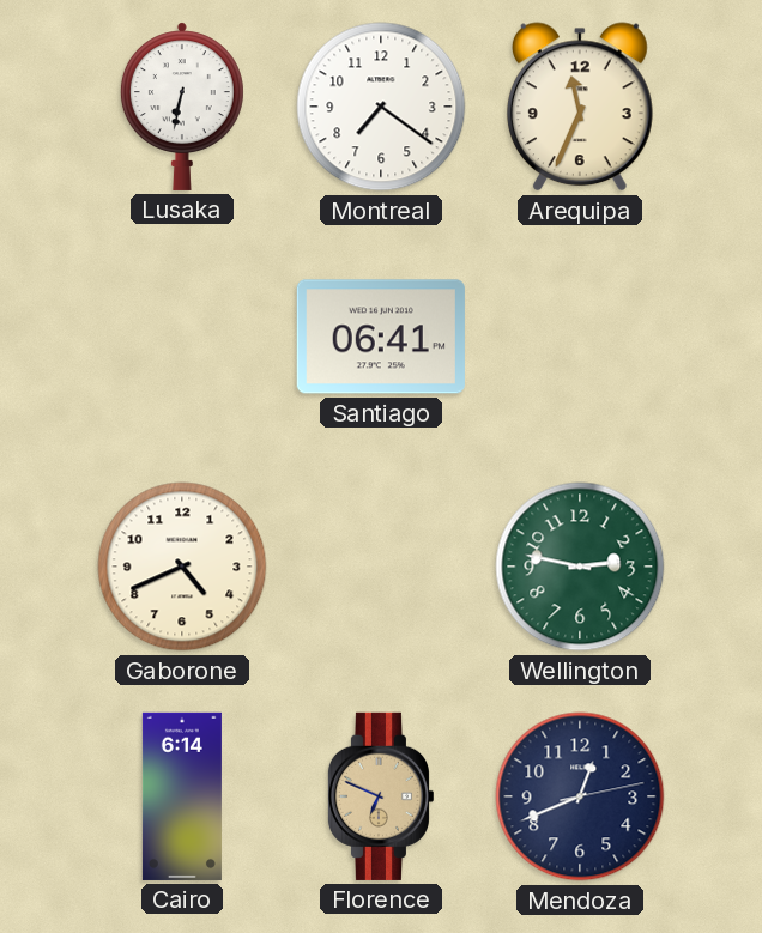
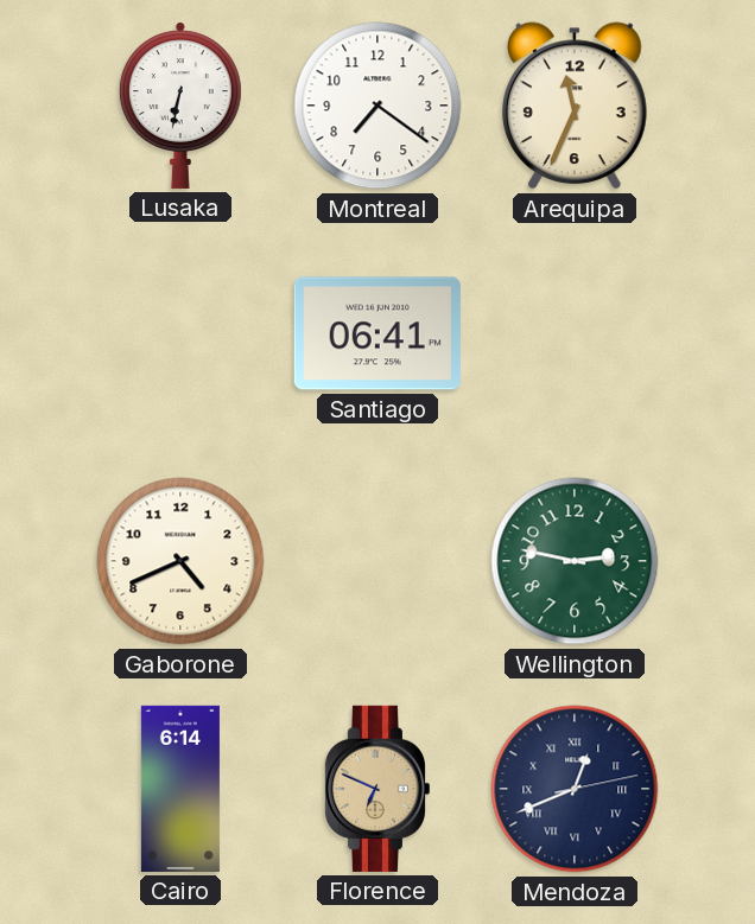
Mendoza numerals: Arabic -> Roman
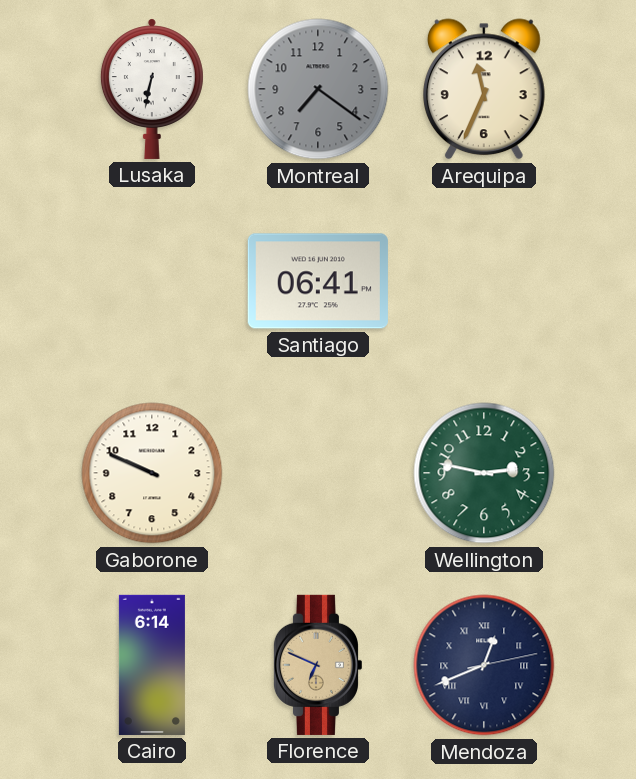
Montreal dial: white -> grey
Gaborone: 4:41 -> 9:49
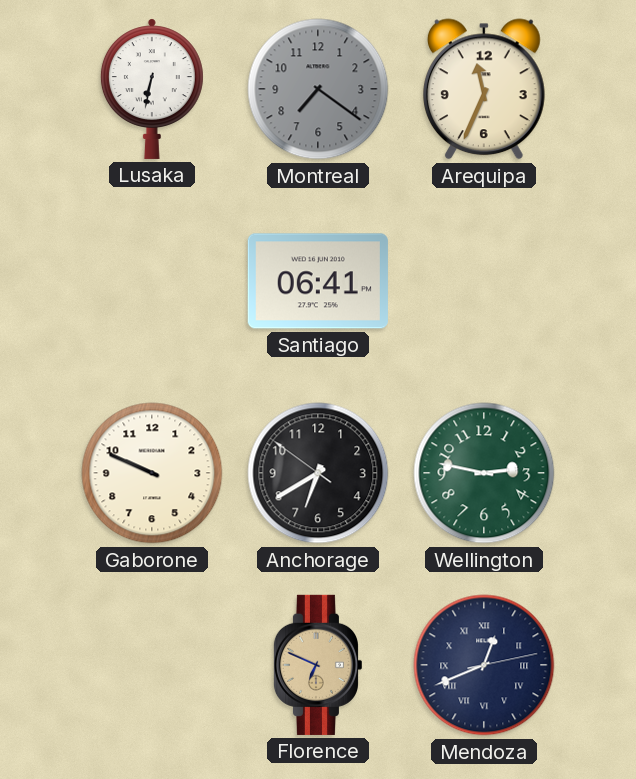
Anchorage: none -> 6:39
Cairo: 6:14 -> none
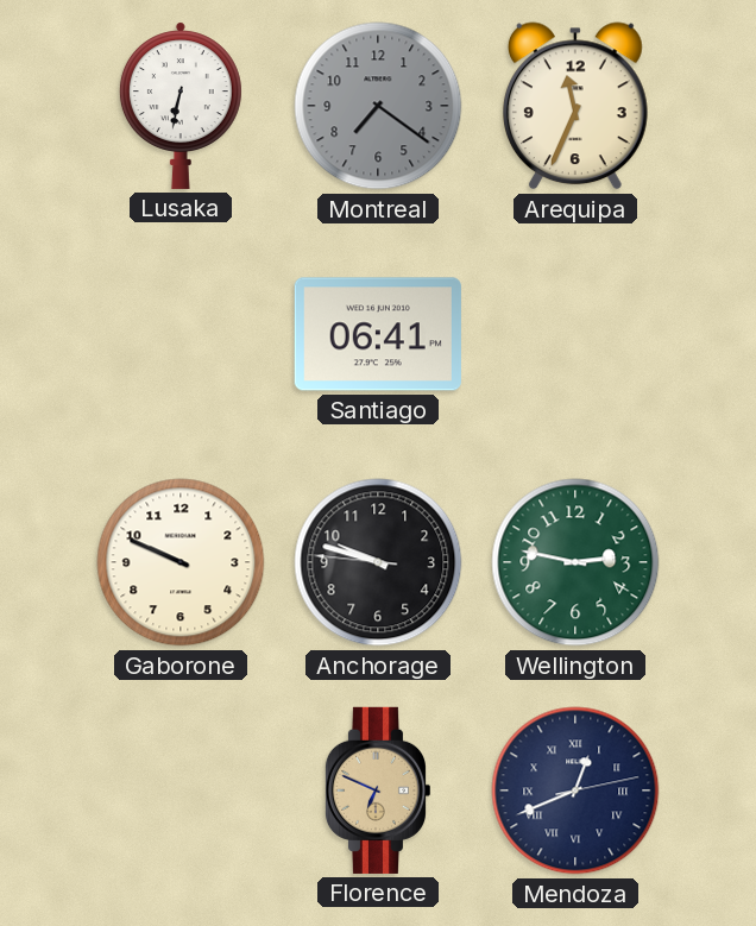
Anchorage: 6:39 -> 9:47
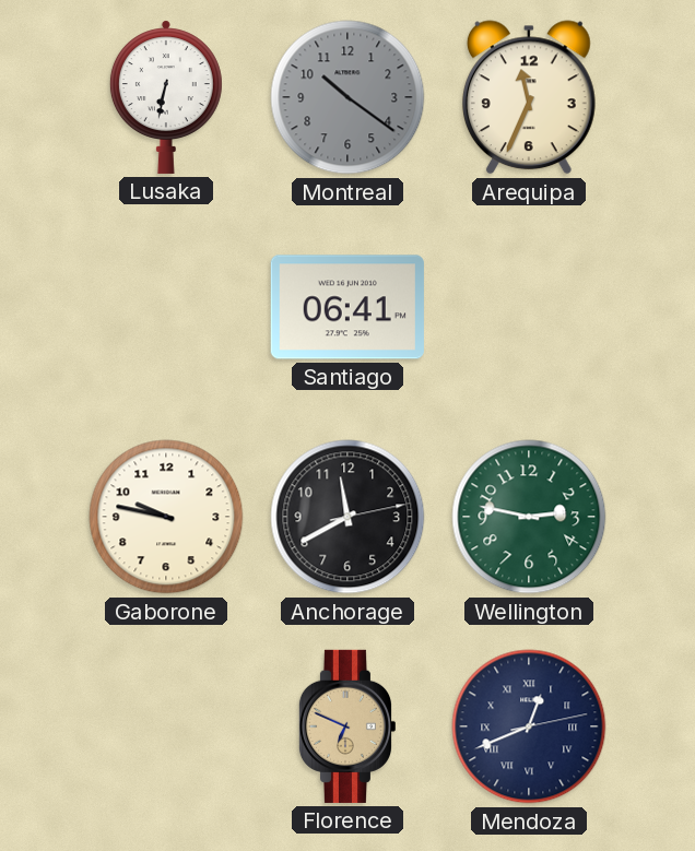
Montreal: 7:21 -> 10:21
Gaborone: 9:49 -> 9:47
Anchorage: 9:47 -> 11:40
